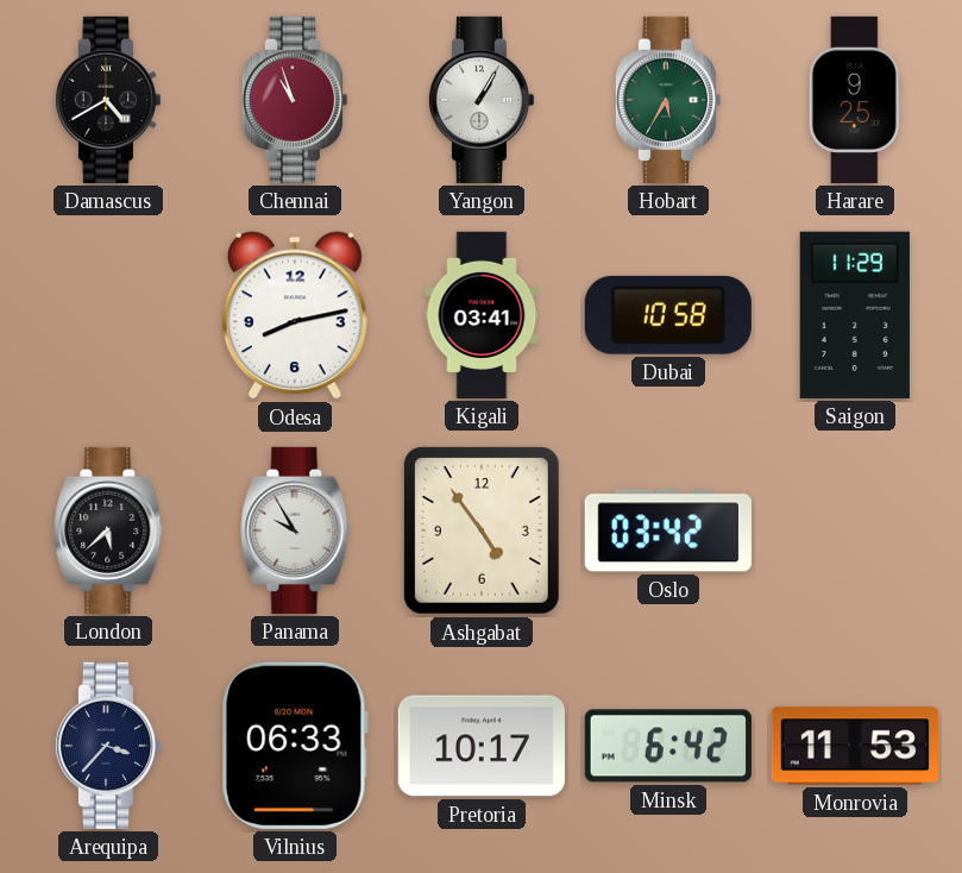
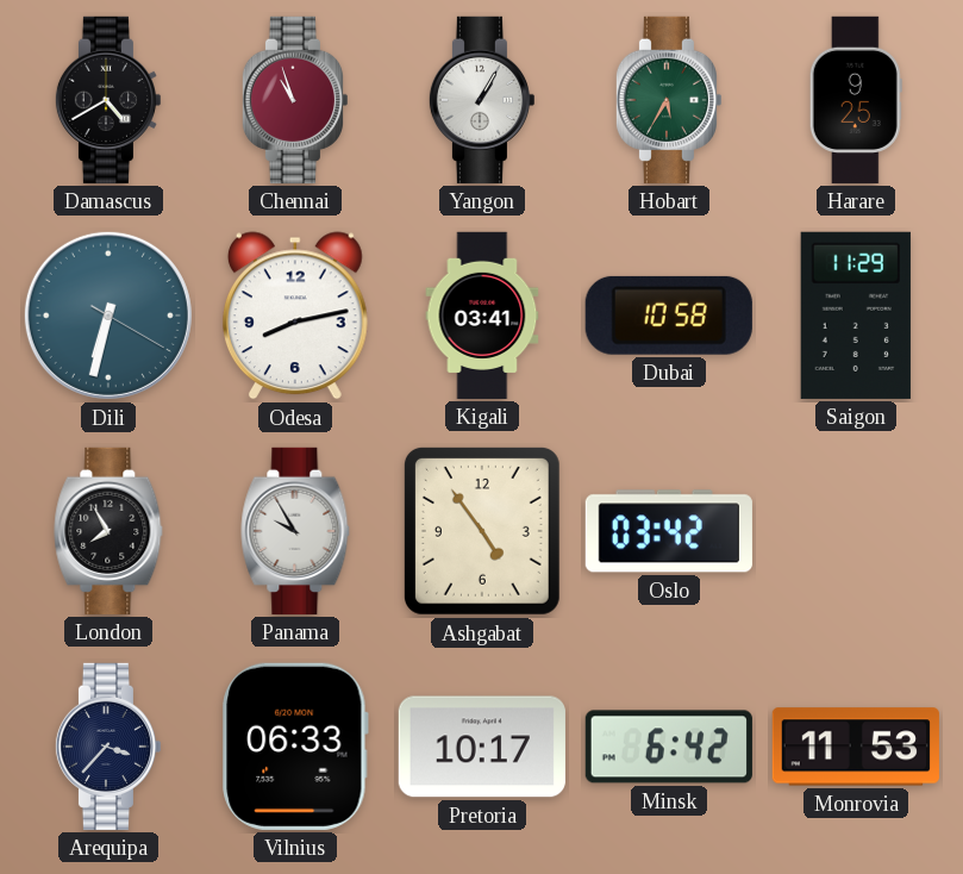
Dili: none -> 6:32
London: 5:38 -> 7:55
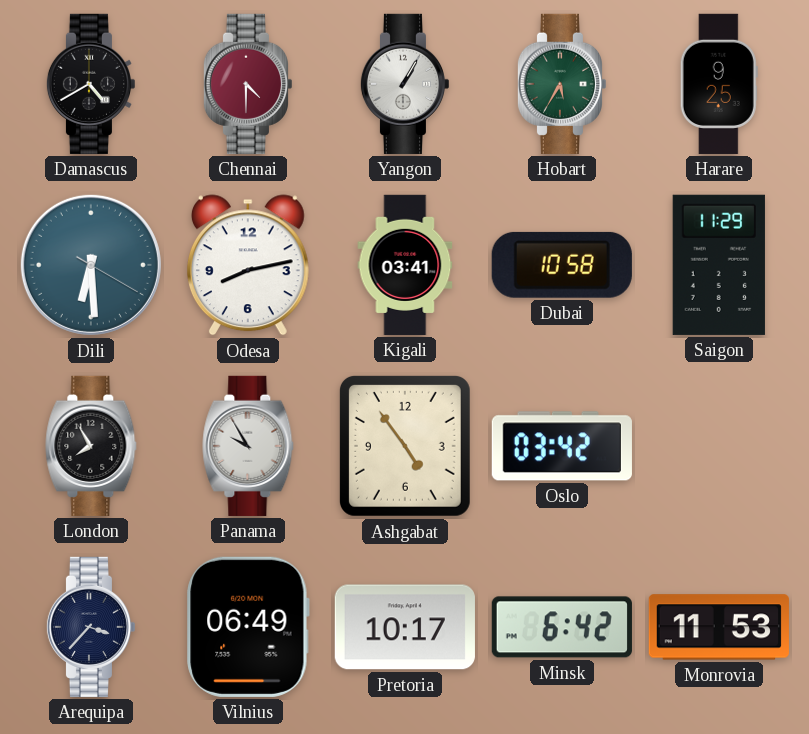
Chennai: 10:57 -> 4:30
Dili: 6:32 -> 6:29
Vilnius: 06:33 -> 06:49
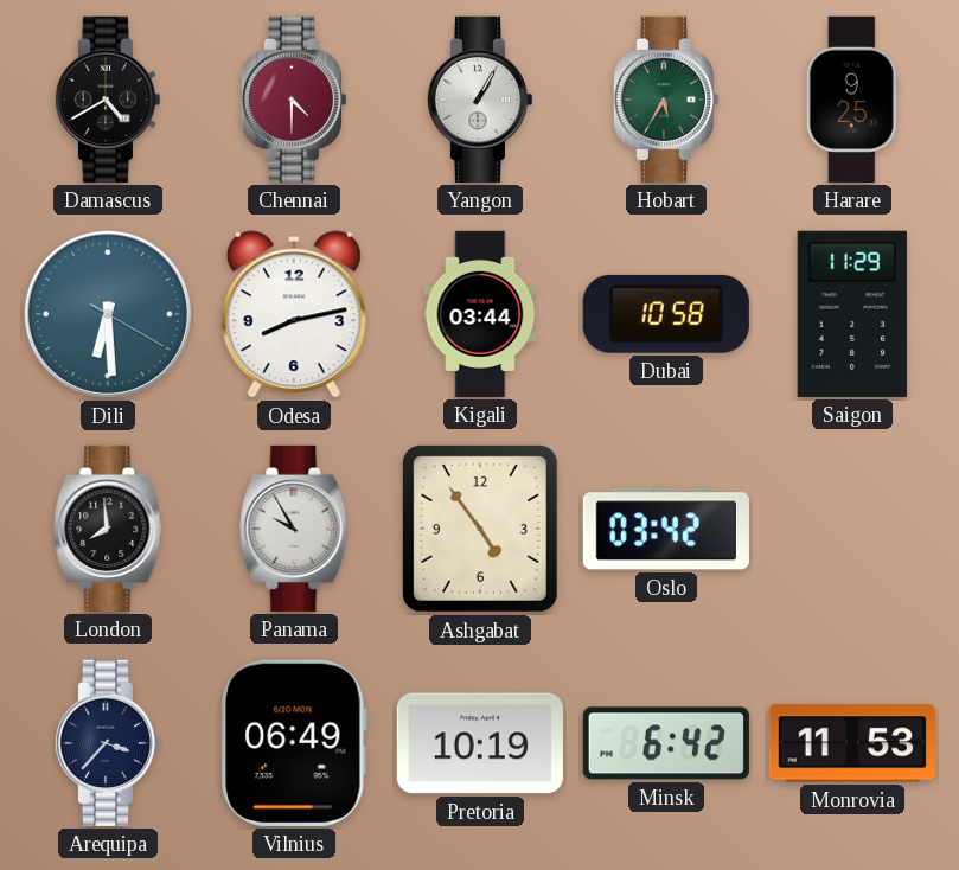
Kigali: 03:41 -> 03:44
London: 7:55 -> 7:59
Pretoria: 10:17 -> 10:19
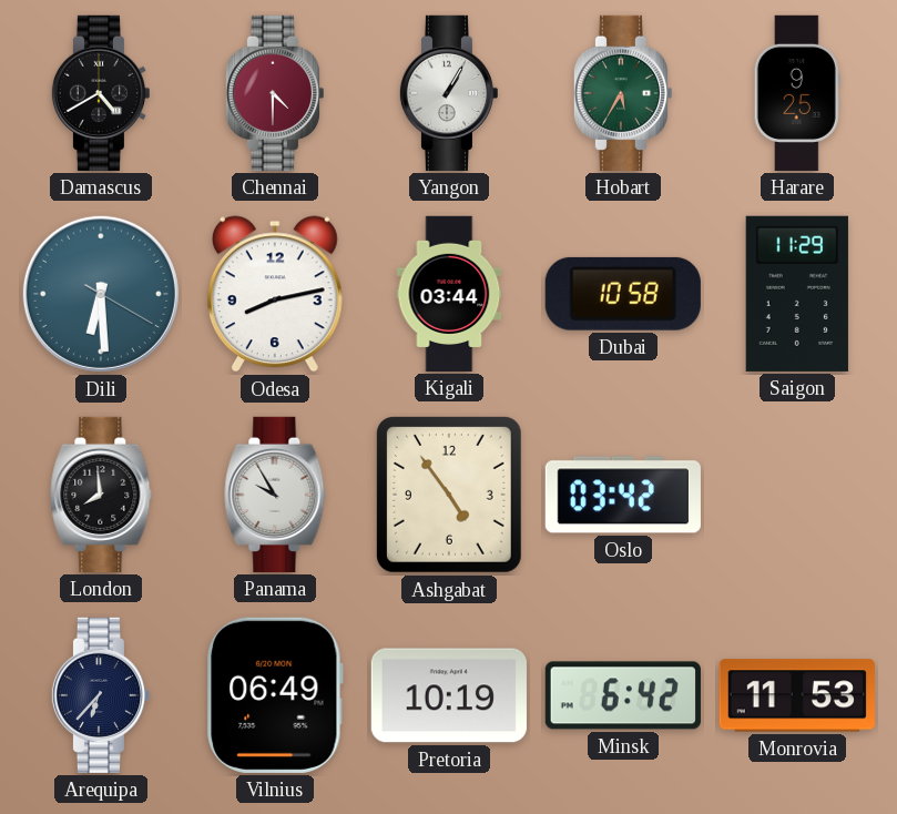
Arequipa: 3:37 -> 6:37
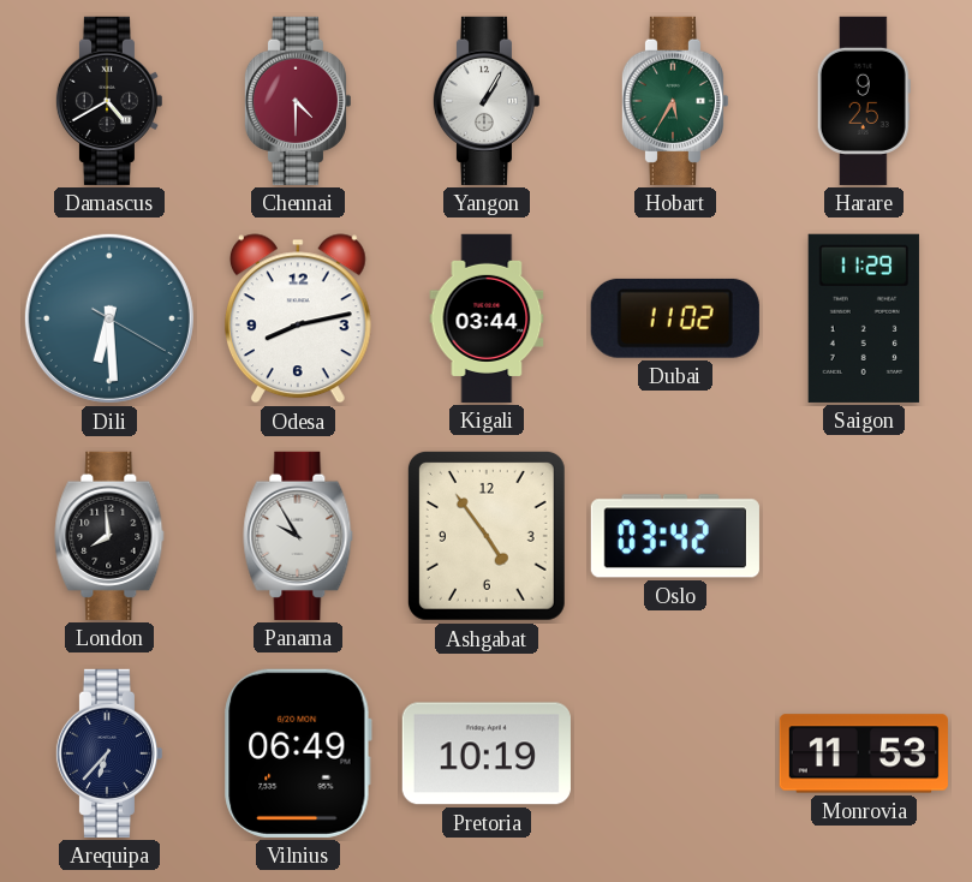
Dubai: 10:58 -> 11:02
Minsk: 6:42 -> none
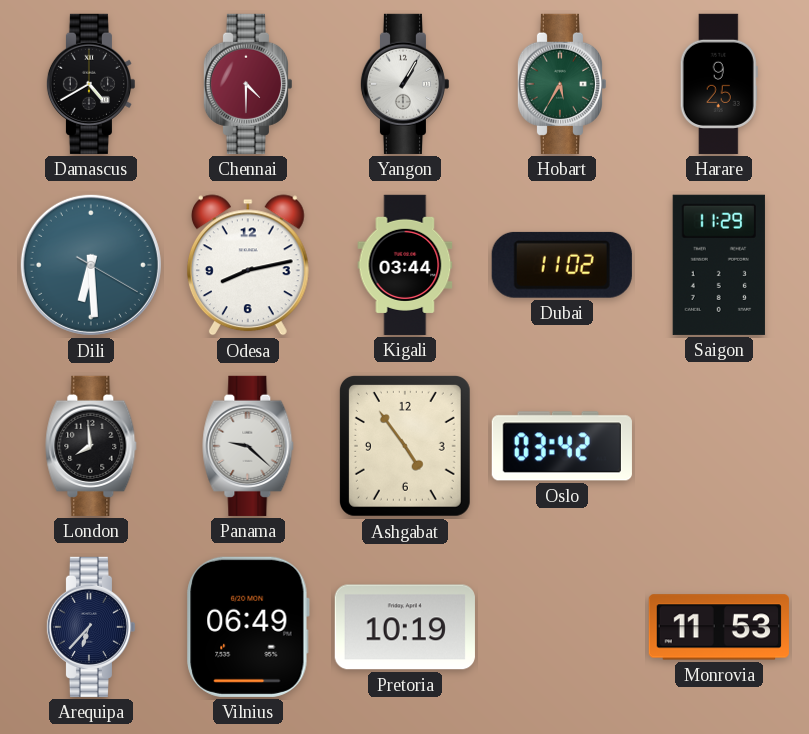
Panama: 9:55 -> 9:22
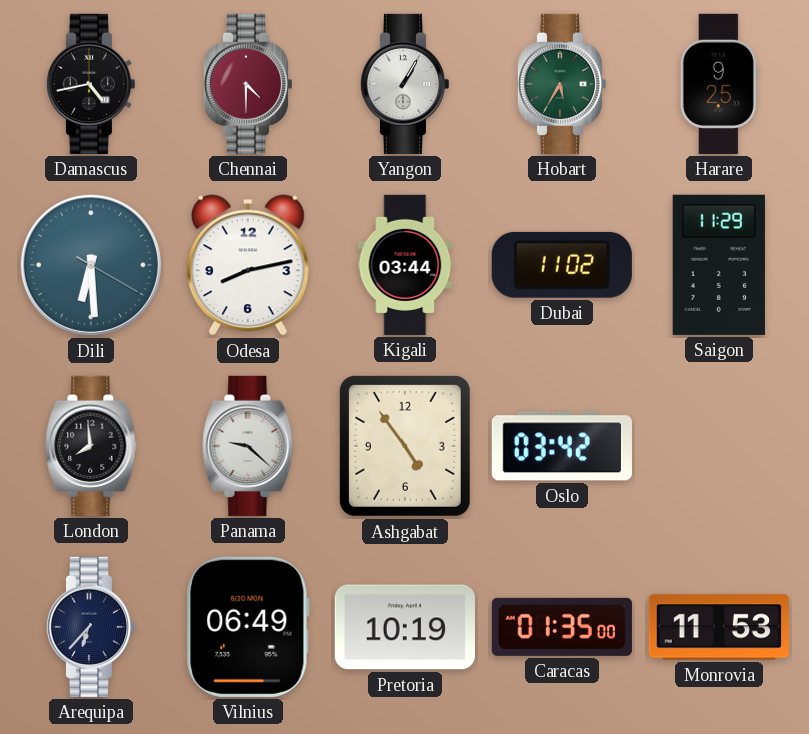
Damascus: 4:40 -> 4:43
Caracas: none -> 01:35
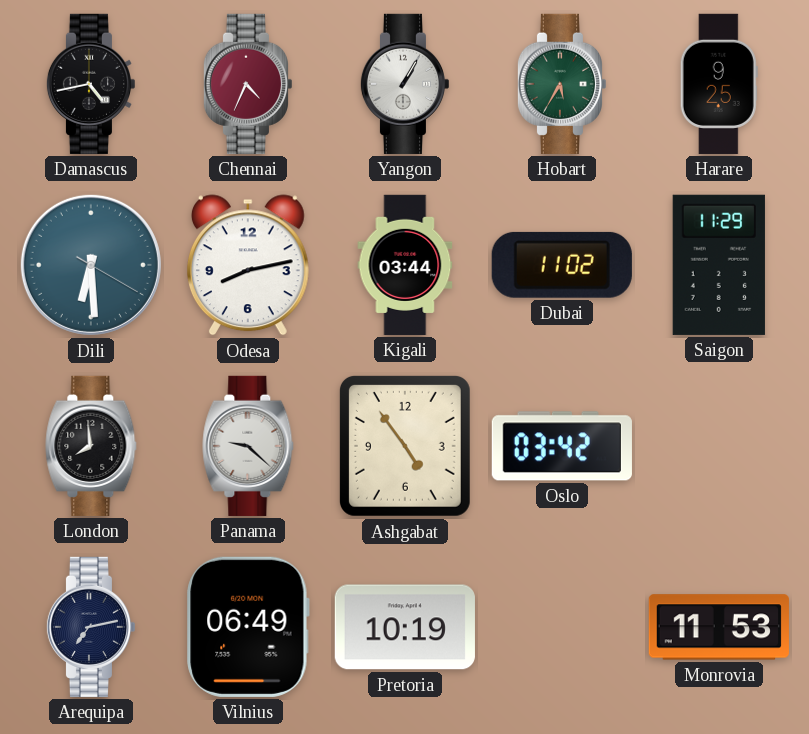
Chennai: 4:30 -> 4:34
Arequipa: 6:37 -> 7:13
Caracas: 01:35 -> none
